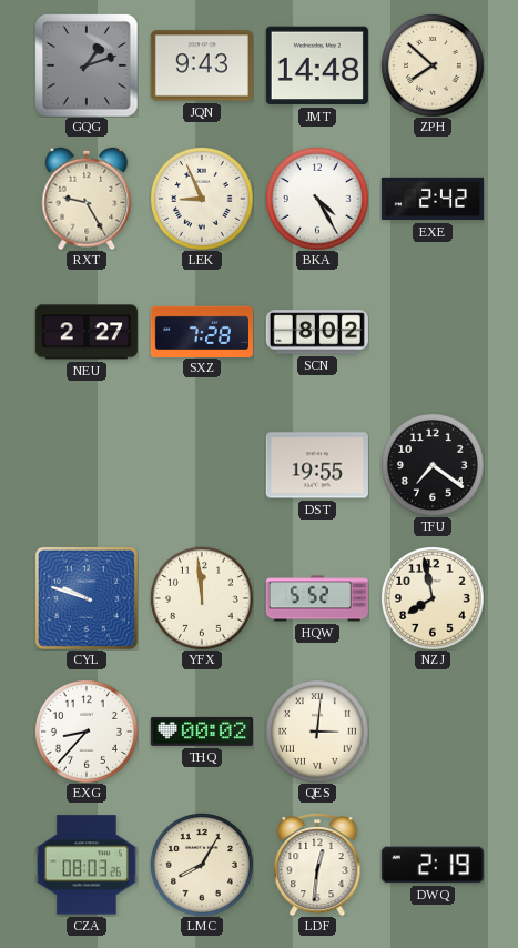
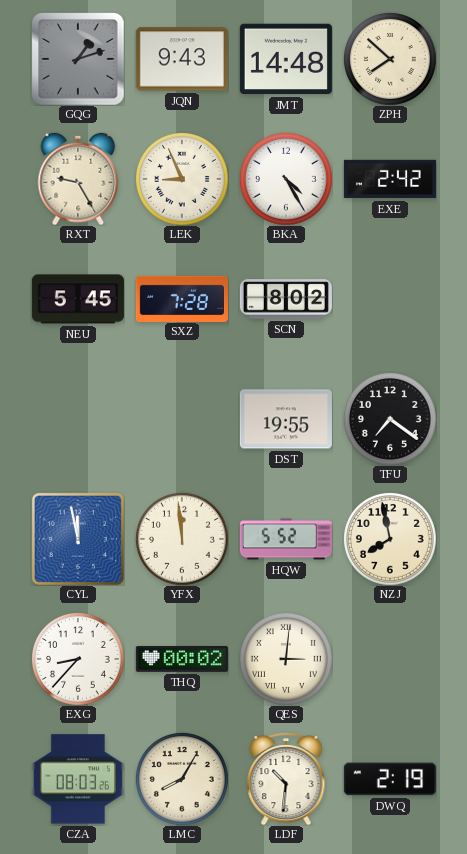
NEU: 2:27 -> 5:45
CYL: 9:48 -> 11:58
LDF: 12:31 -> 10:31
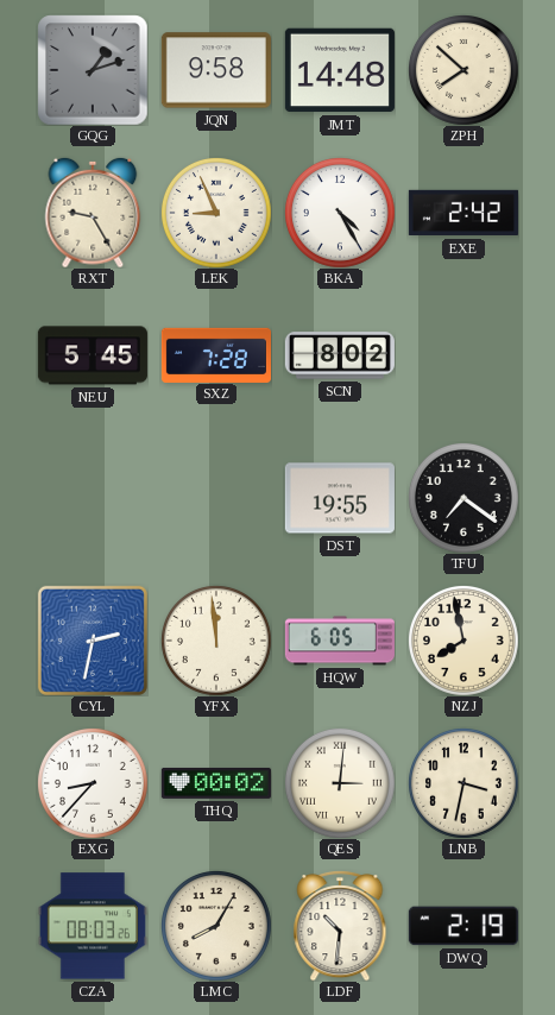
JQN: 9:43 -> 9:58
CYL: 11:58 -> 2:32
HQW: 5:52 -> 6:05
LNB: none -> 3:32
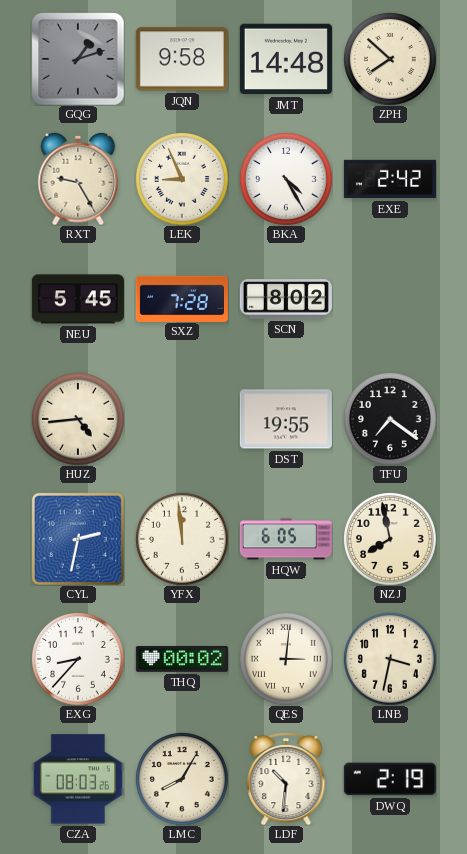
HUZ: none -> 4:44
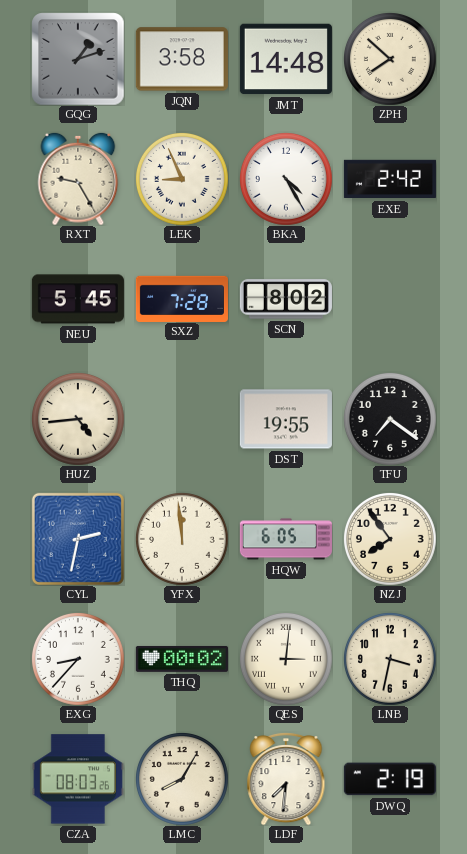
JQN: 9:58 -> 3:58
NZJ: 7:58 -> 7:54
LDF: 10:31 -> 7:31
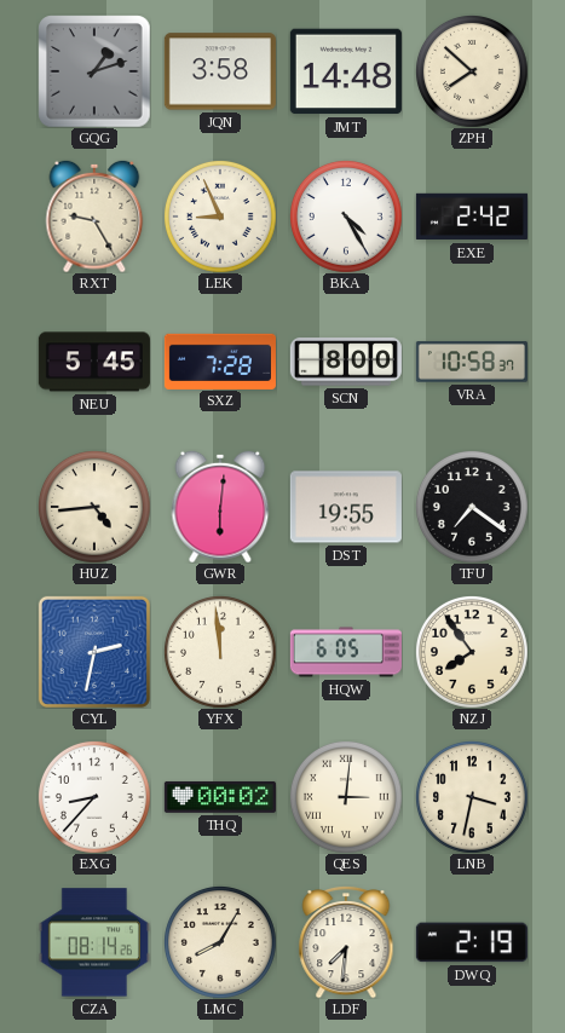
SCN: 8:02 -> 8:00
VRA: none -> 10:58
GWR: none -> 6:01
CZA: 08:03 -> 08:14
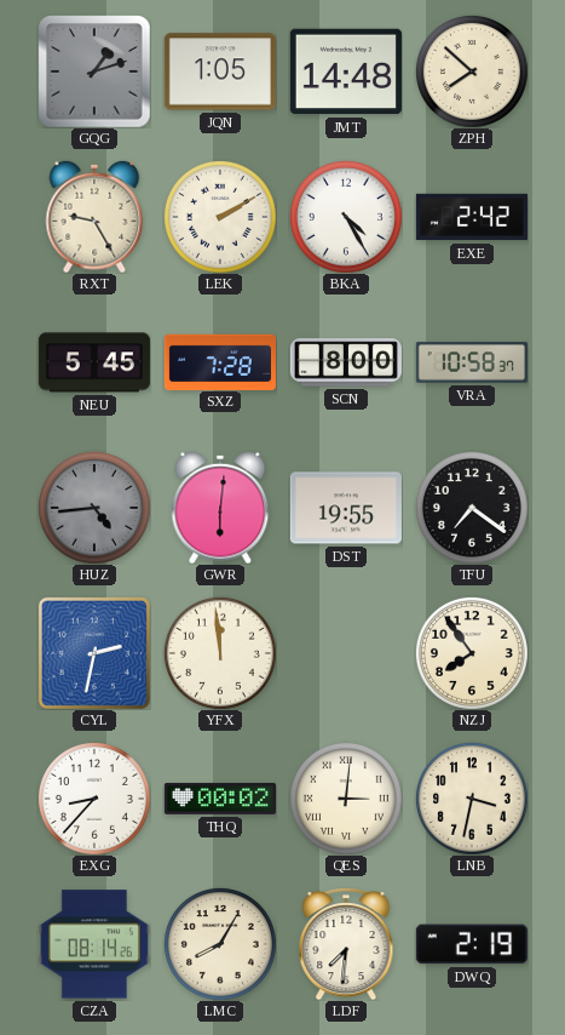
JQN: 3:58 -> 1:05
LEK: 8:56 -> 2:10
HUZ dial: cream -> grey
HQW: 6:05 -> none
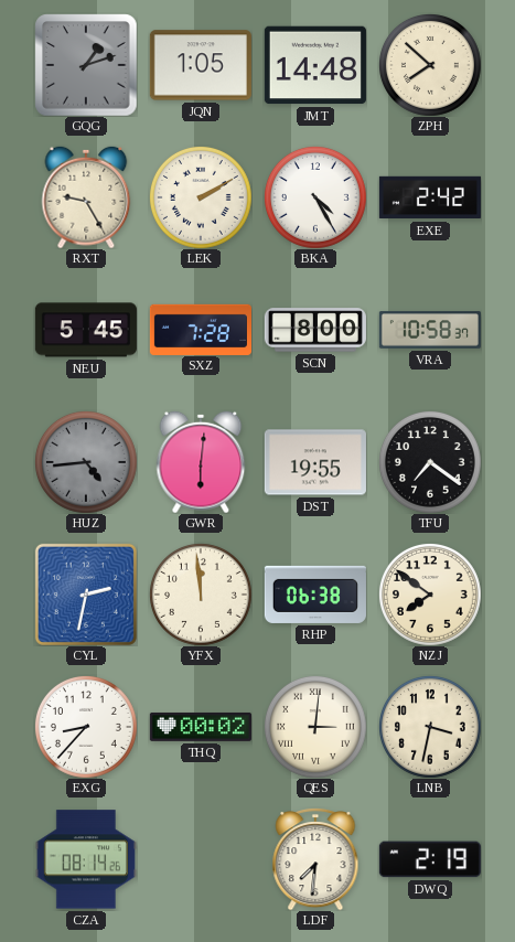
RHP: none -> 06:38
NZJ: 7:54 -> 7:51
LMC: 8:05 -> none
